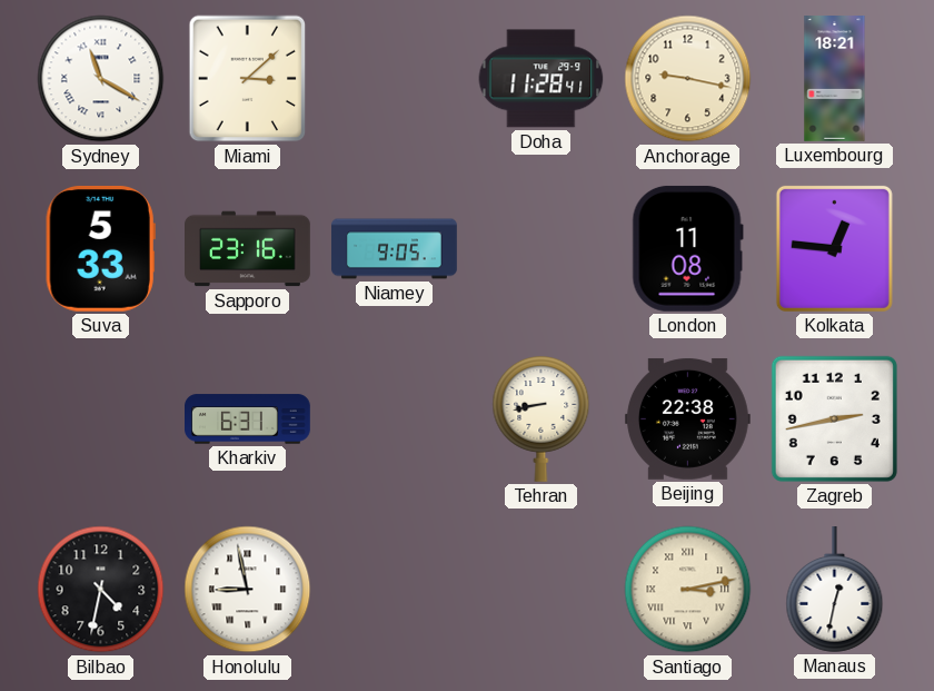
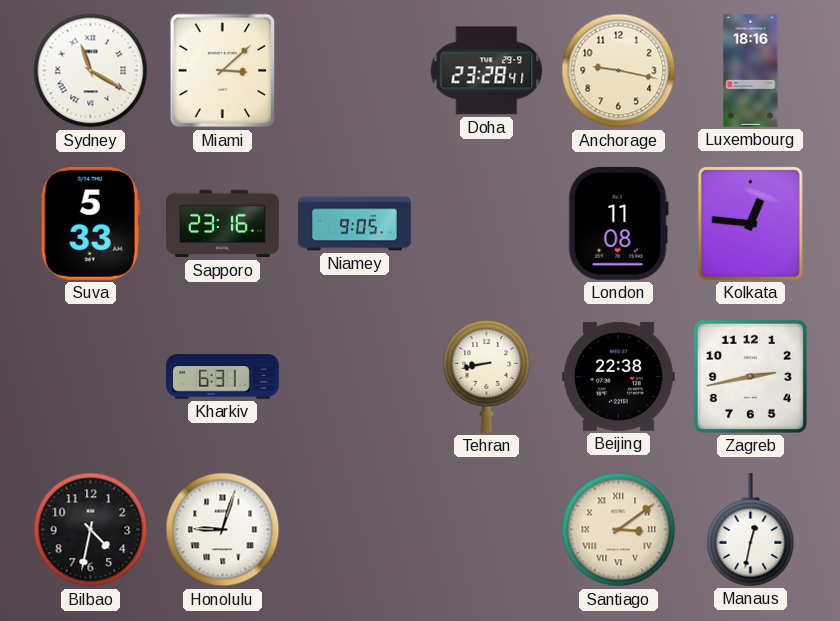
Doha: 11:28 -> 23:28
Luxembourg: 18:21 -> 18:16
Honolulu: 8:58 -> 9:03
Santiago: 3:13 -> 3:09
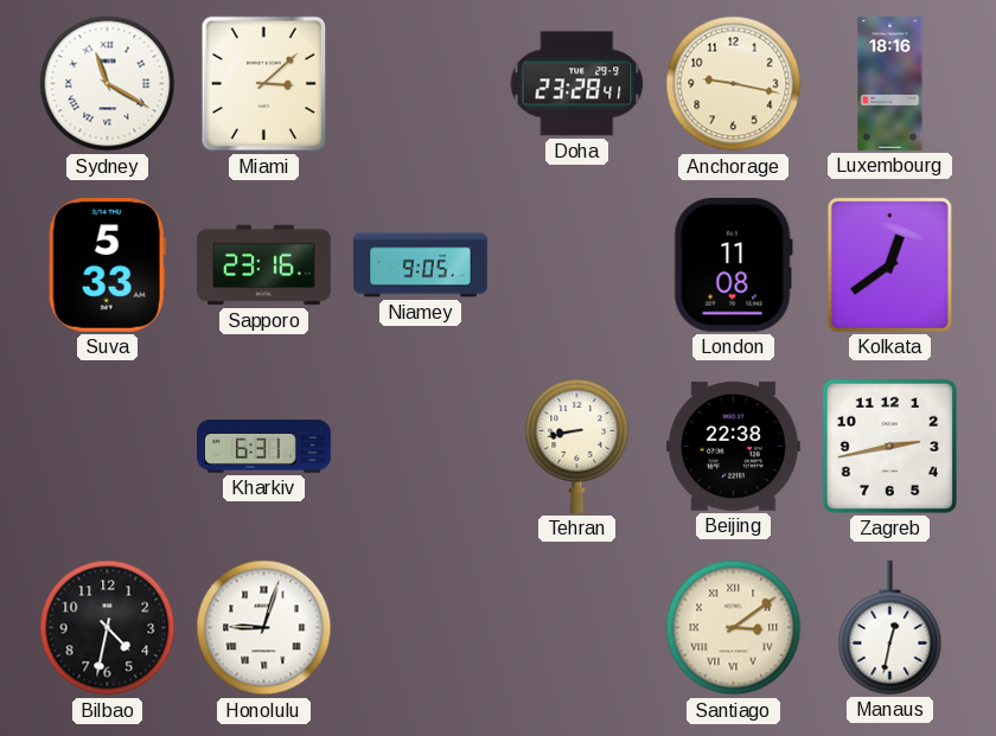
Kolkata: 12:46 -> 12:39
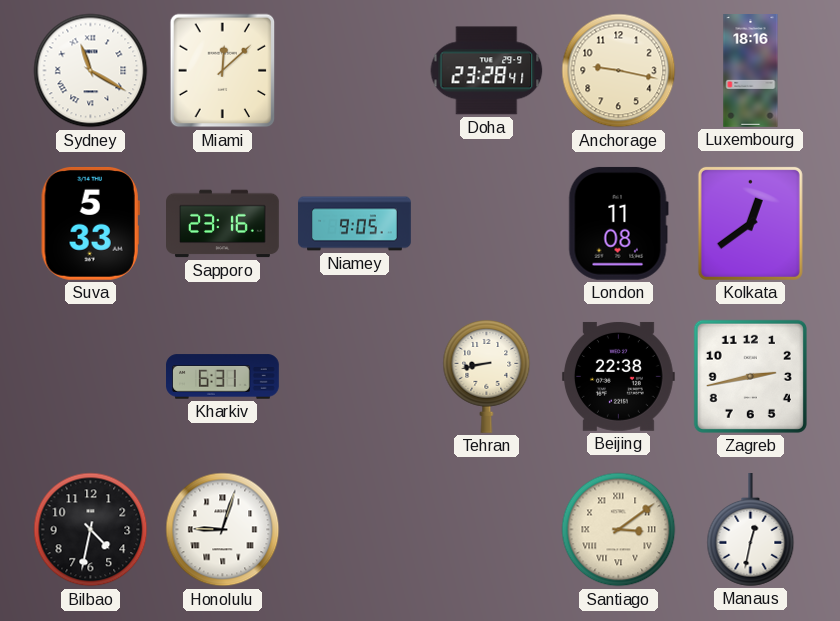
Miami: 3:08 -> 12:08
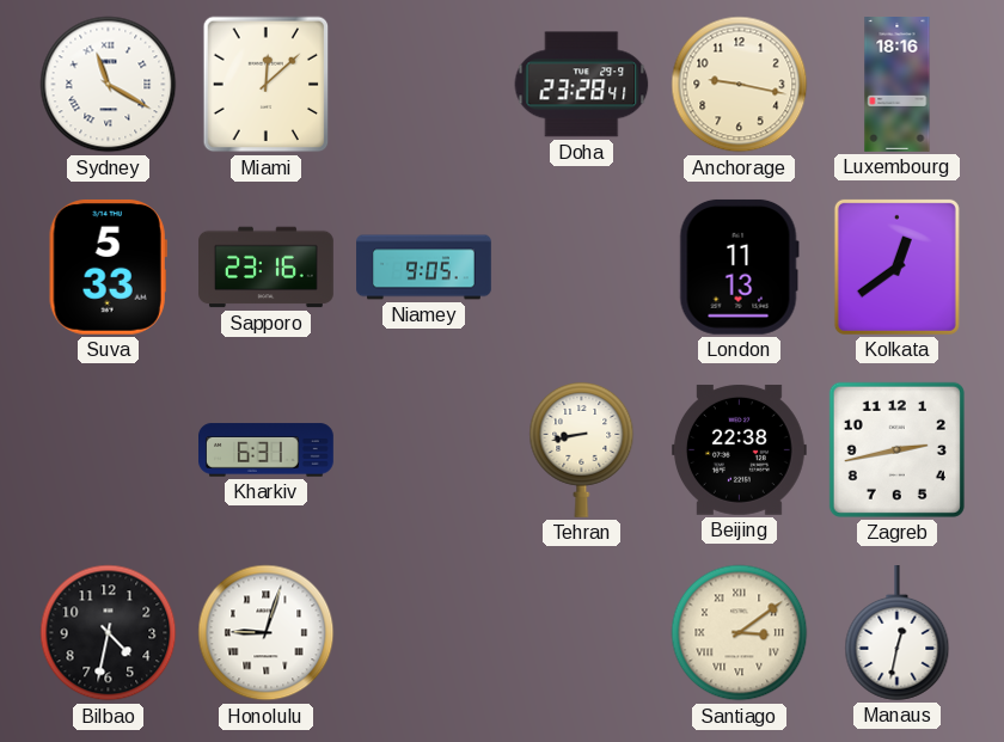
London: 11:08 -> 11:13
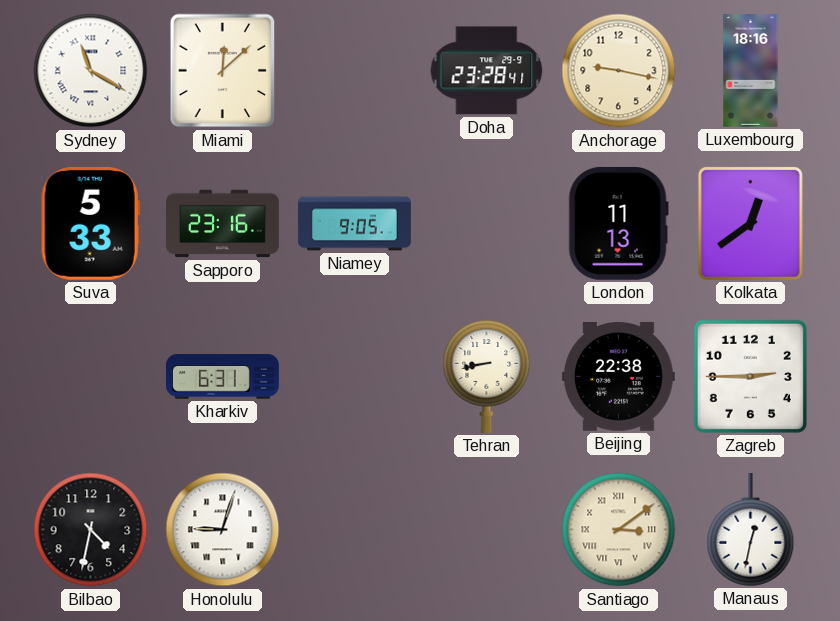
Zagreb: 2:43 -> 2:45
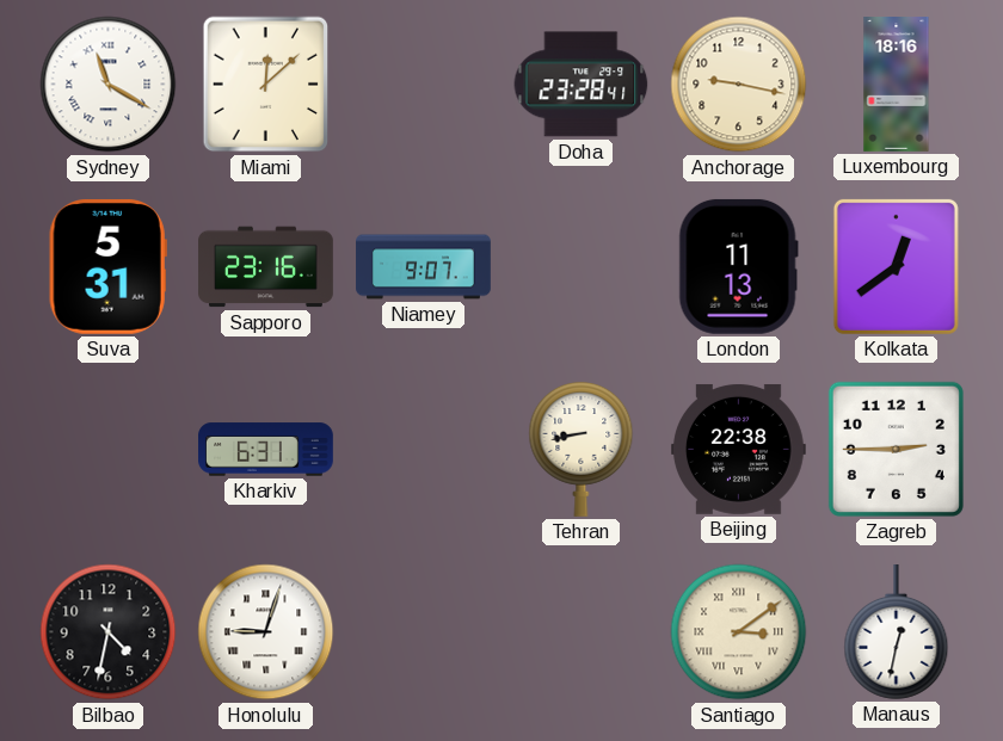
Suva: 5:33 -> 5:31
Niamey: 9:05 -> 9:07
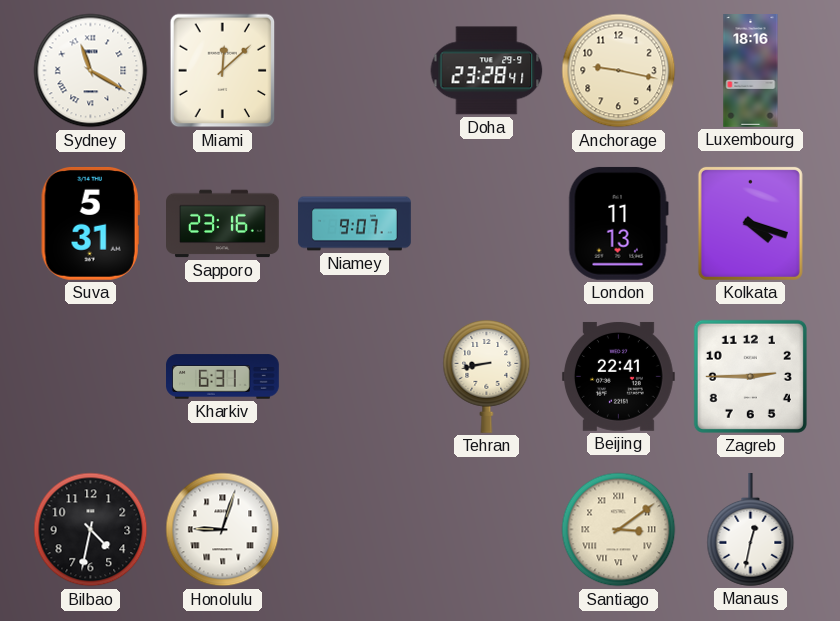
Kolkata: 12:39 -> 4:18
Beijing: 22:38 -> 22:41
